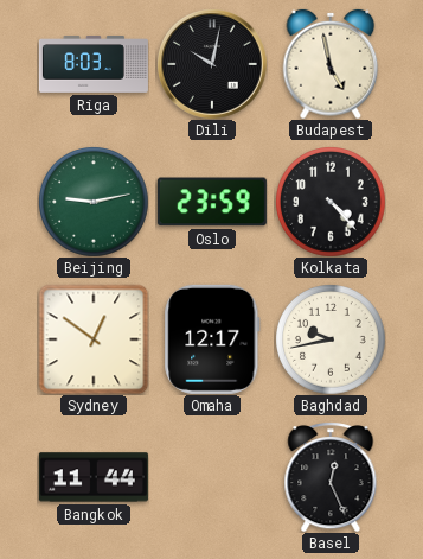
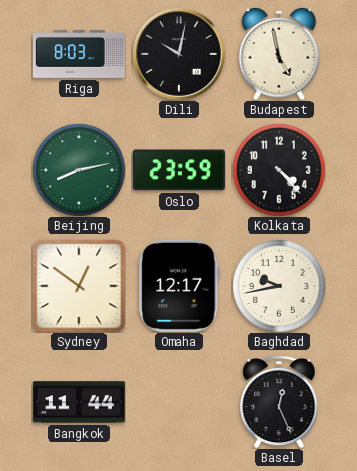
Beijing: 9:13 -> 8:13
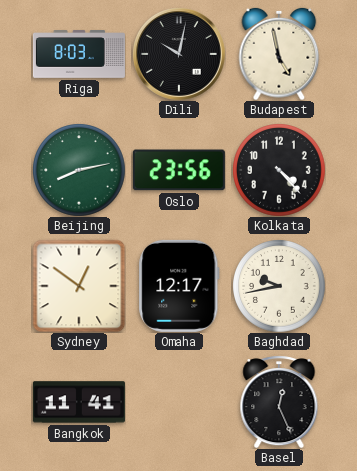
Oslo: 23:59 -> 23:56
Bangkok: 11:44 -> 11:41
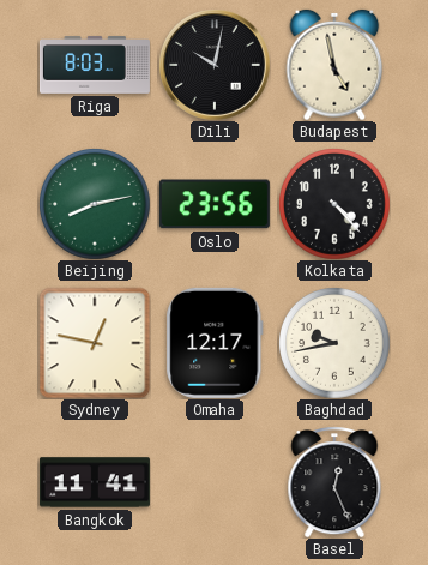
Sydney: 12:51 -> 12:47
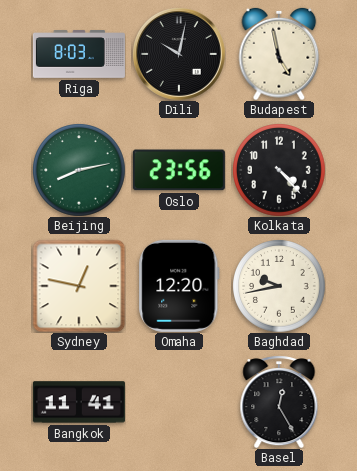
Omaha: 12:17 -> 12:20
Basel: 12:26 -> 12:25
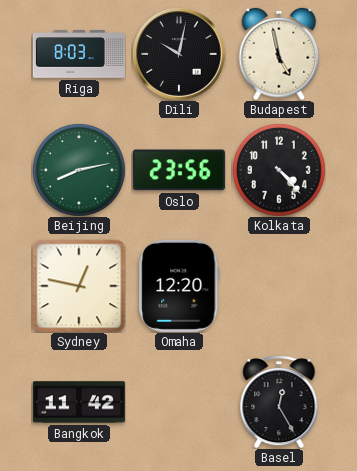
Baghdad: 9:43 -> none
Bangkok: 11:41 -> 11:42
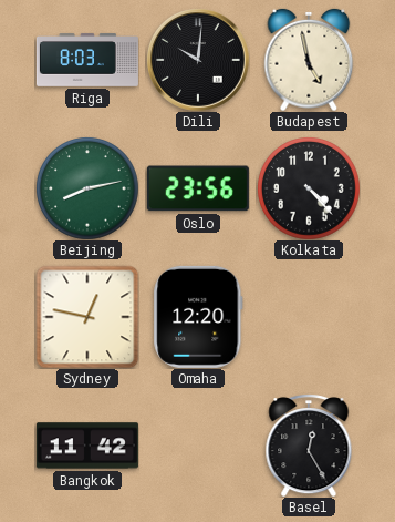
Dili: 10:02 -> 10:01
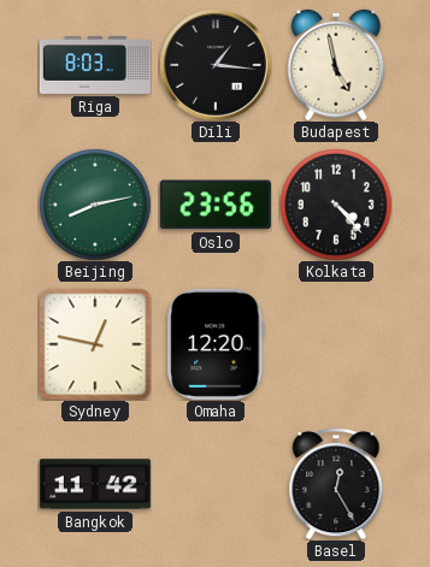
Dili: 10:01 -> 1:16
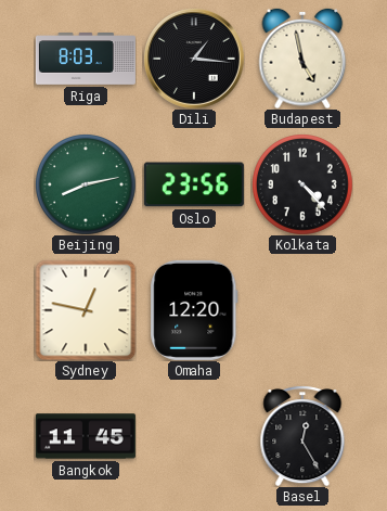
Bangkok: 11:42 -> 11:45
